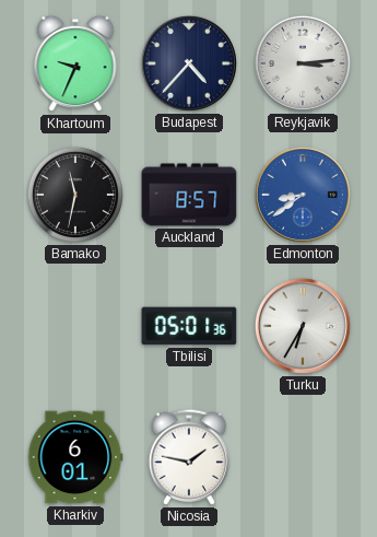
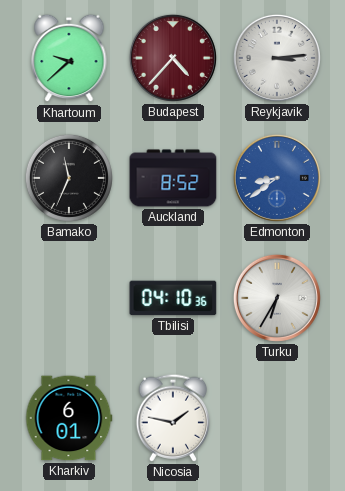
Khartoum: 9:34 -> 9:38
Budapest dial: navy -> burgundy
Bamako: 11:32 -> 11:34
Auckland: 8:57 -> 8:52
Tbilisi: 05:01 -> 04:10
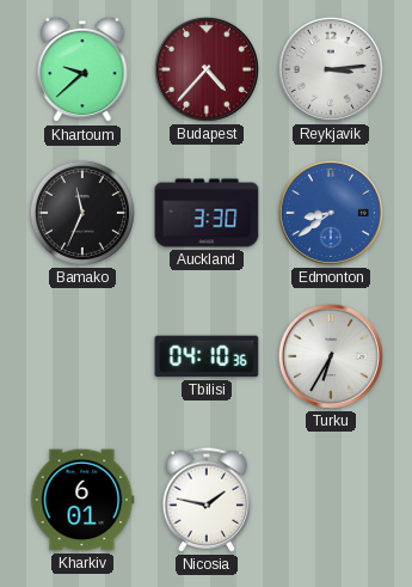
Auckland: 8:52 -> 3:30
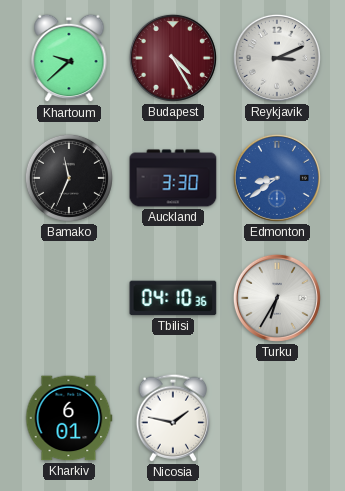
Budapest: 4:37 -> 4:25
Reykjavik: 3:14 -> 3:11
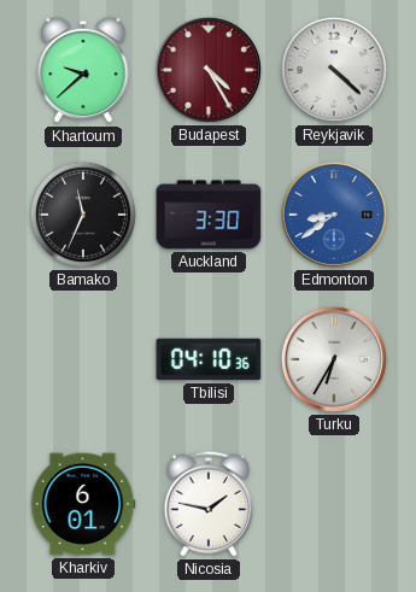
Reykjavik: 3:11 -> 4:22
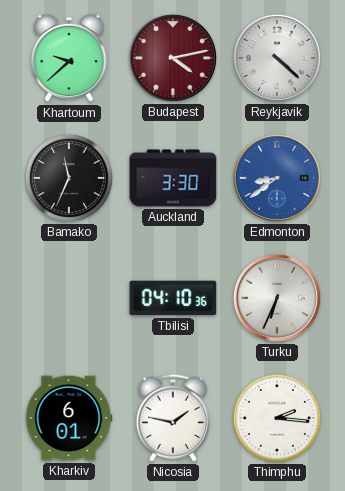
Budapest: 4:25 -> 4:13
Turku: 6:35 -> 6:34
Thimphu: none -> 2:16
